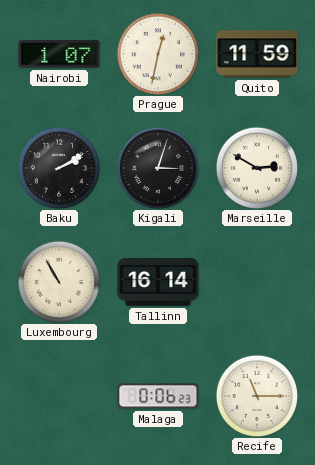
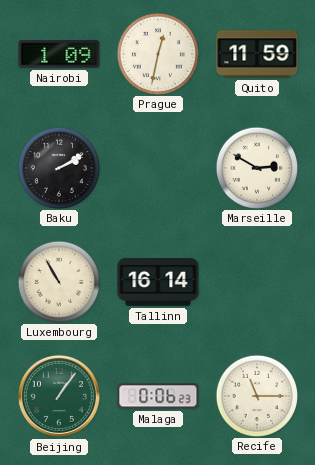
Nairobi: 1:07 -> 1:09
Kigali: 3:03 -> none
Beijing: none -> 1:06
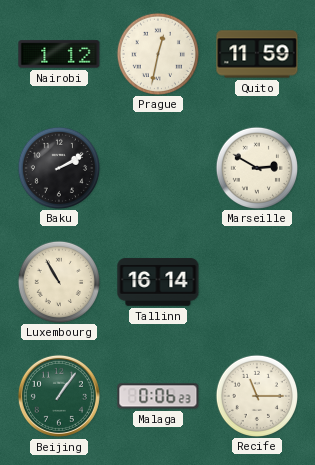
Nairobi: 1:09 -> 1:12
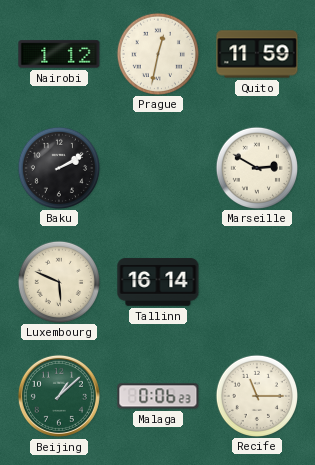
Luxembourg: 10:55 -> 5:49
Beijing: 1:06 -> 1:08
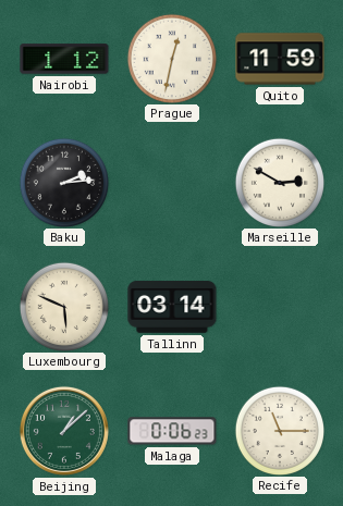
Baku: 2:10 -> 2:14
Tallinn: 16:14 -> 03:14
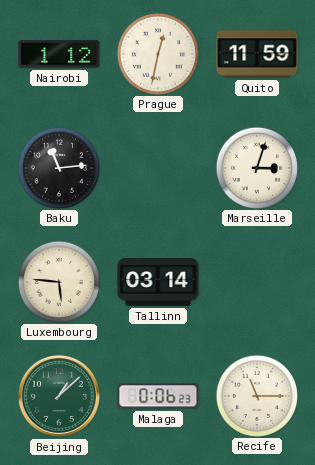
Baku: 2:14 -> 11:14
Marseille: 2:50 -> 3:03
Luxembourg: 5:49 -> 5:46
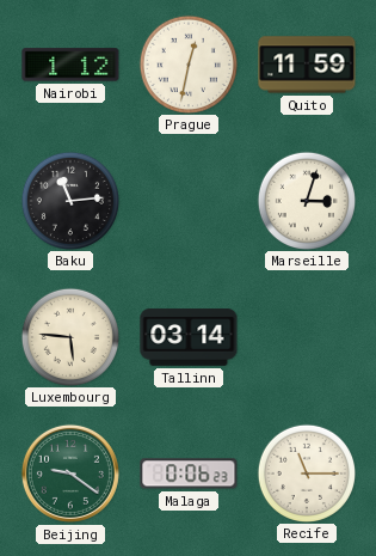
Beijing: 1:08 -> 9:21
